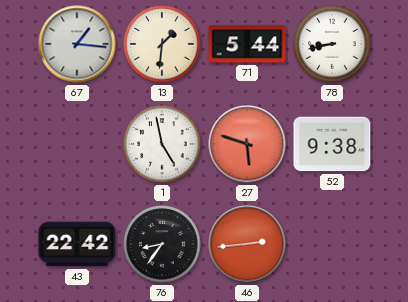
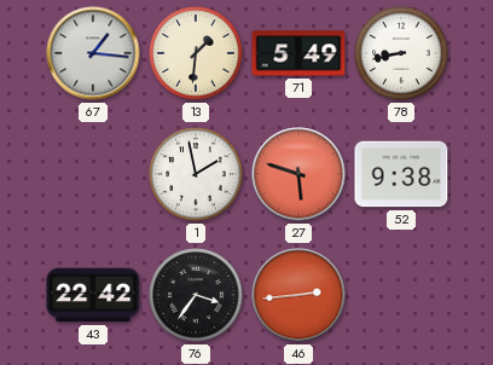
71: 5:44 -> 5:49
1: 4:58 -> 1:58
76: 8:36 -> 3:36
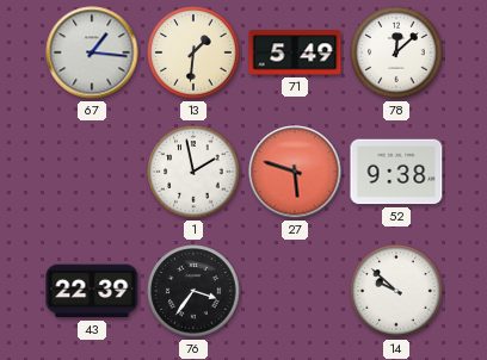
78: 8:43 -> 12:08
43: 22:42 -> 22:39
46: 2:44 -> none
14: none -> 9:52
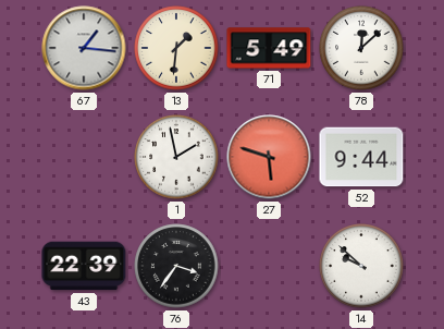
52: 9:38 -> 9:44
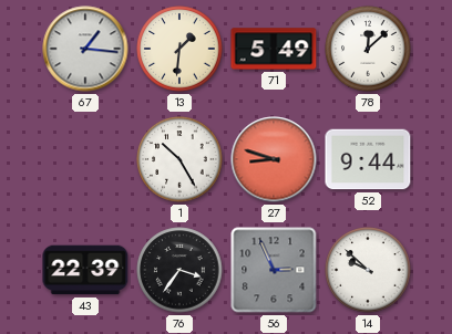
1: 1:58 -> 10:25
27: 5:48 -> 8:48
56: none -> 2:56
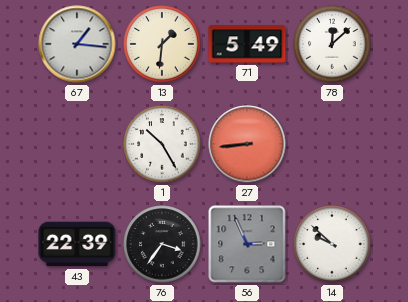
27: 8:48 -> 8:44
52: 9:44 -> none
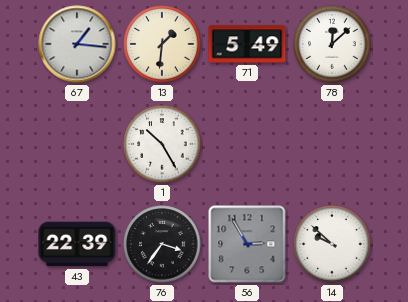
27: 8:44 -> none
56: 2:56 -> 2:55
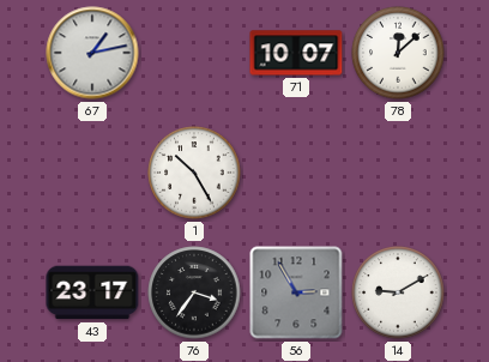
67: 1:16 -> 1:13
13: 1:31 -> none
71: 5:49 -> 10:07
43: 22:39 -> 23:17
14: 9:52 -> 9:10
